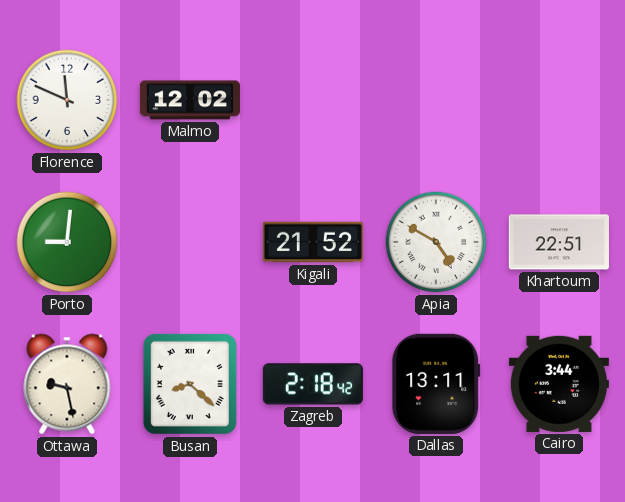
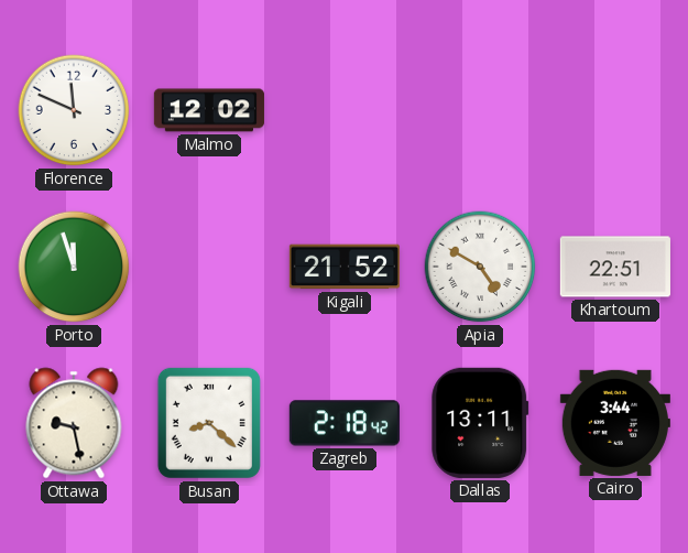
Porto: 9:01 -> 11:57
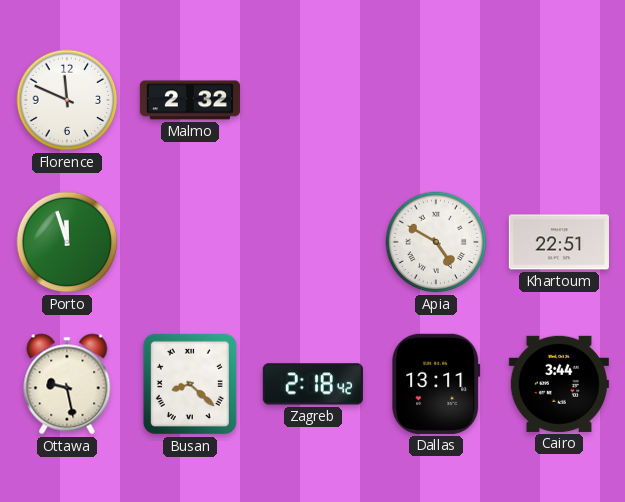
Malmo: 12:02 -> 2:32
Kigali: 21:52 -> none
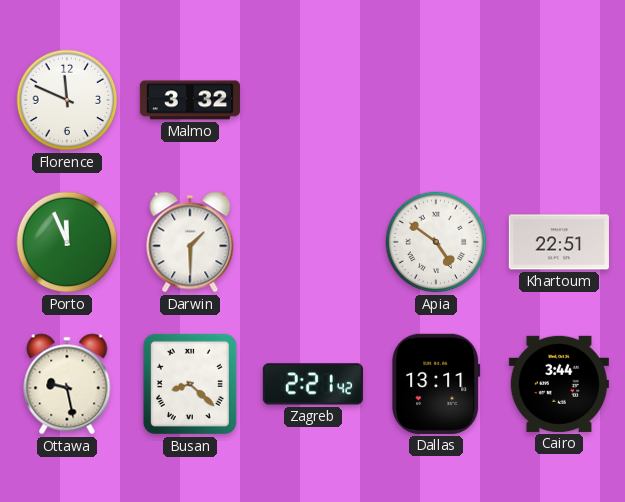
Malmo: 2:32 -> 3:32
Porto: 11:57 -> 11:56
Darwin: none -> 1:30
Apia: 4:50 -> 4:51
Zagreb: 2:18 -> 2:21
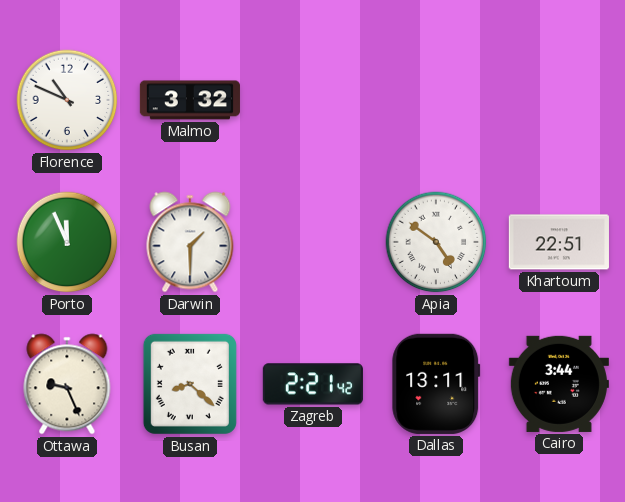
Florence: 11:49 -> 10:49
Ottawa: 9:28 -> 9:26
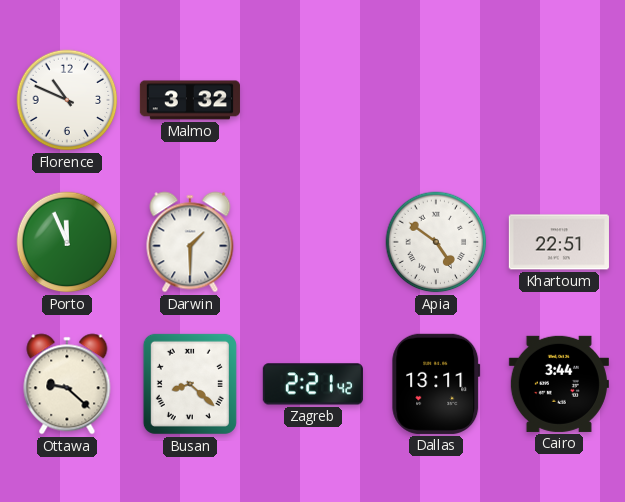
Ottawa: 9:26 -> 9:22
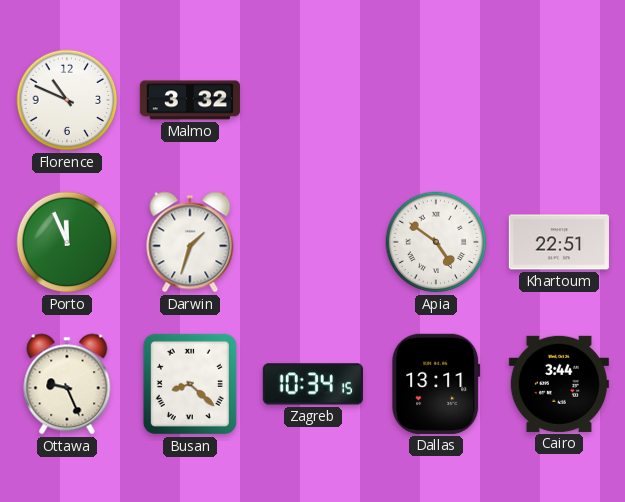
Darwin: 1:30 -> 1:33
Ottawa: 9:22 -> 9:26
Zagreb: 2:21 -> 10:34
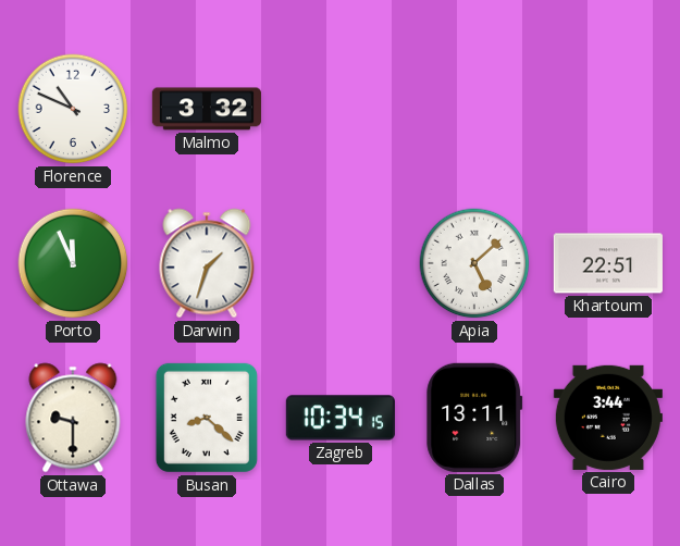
Apia: 4:51 -> 5:08
Ottawa: 9:26 -> 9:30
